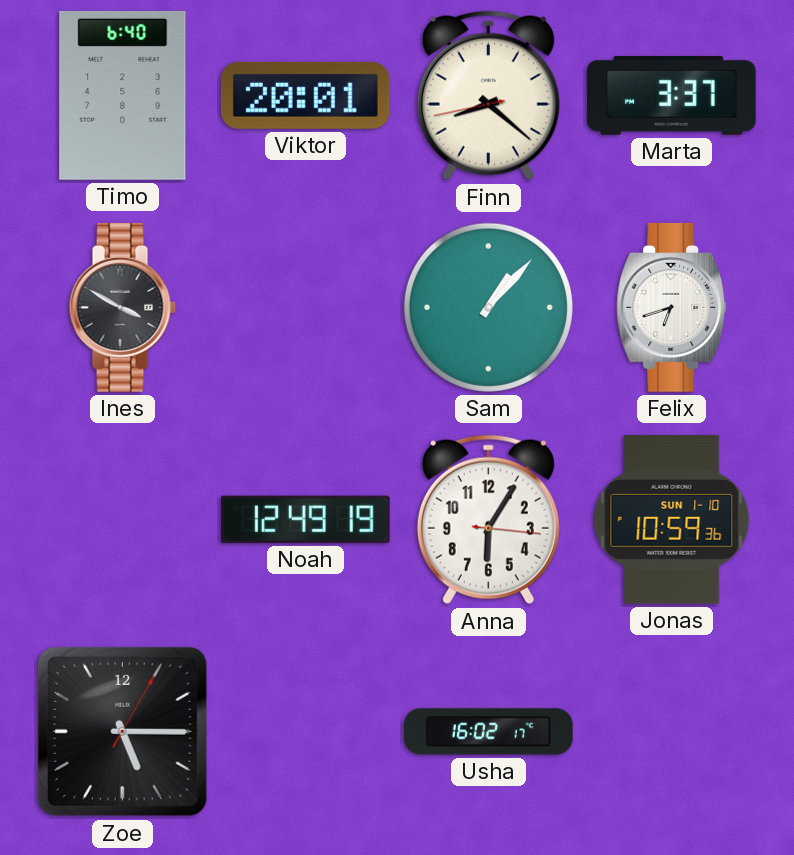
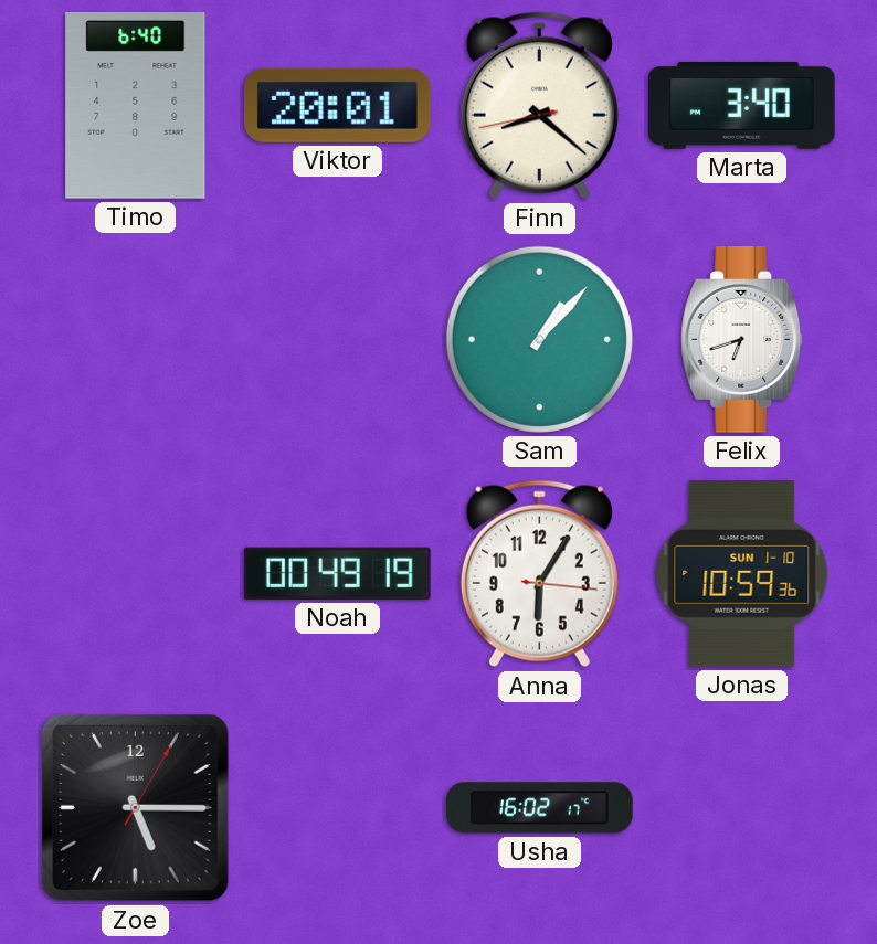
Marta: 3:37 -> 3:40
Ines: 3:50 -> none
Noah: 12:49 -> 00:49
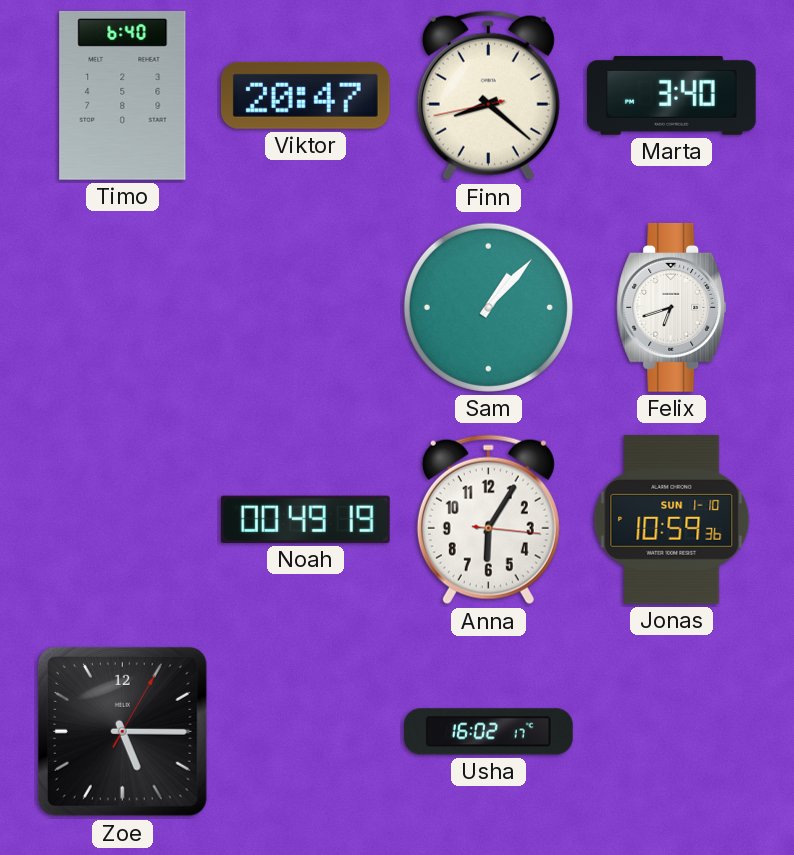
Viktor: 20:01 -> 20:47
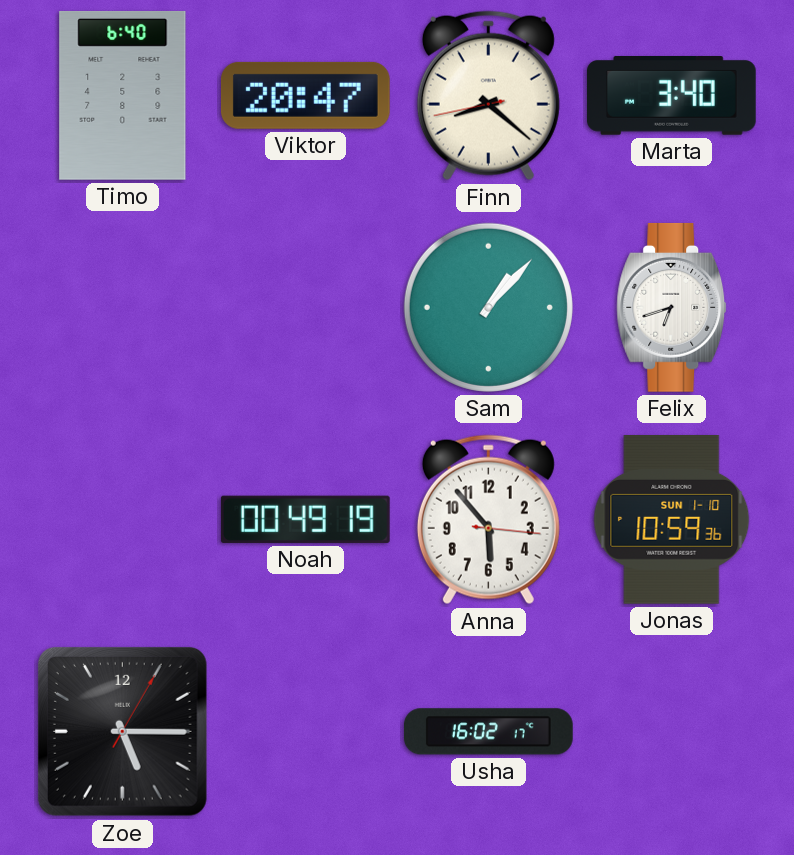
Anna: 6:05 -> 5:53
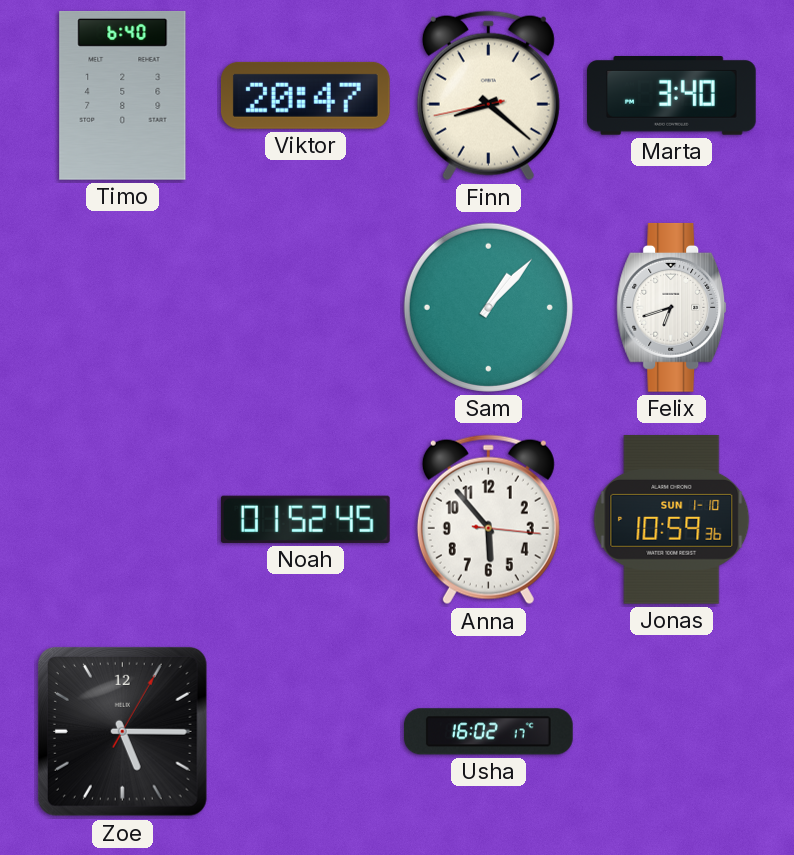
Noah: 00:49 -> 01:52
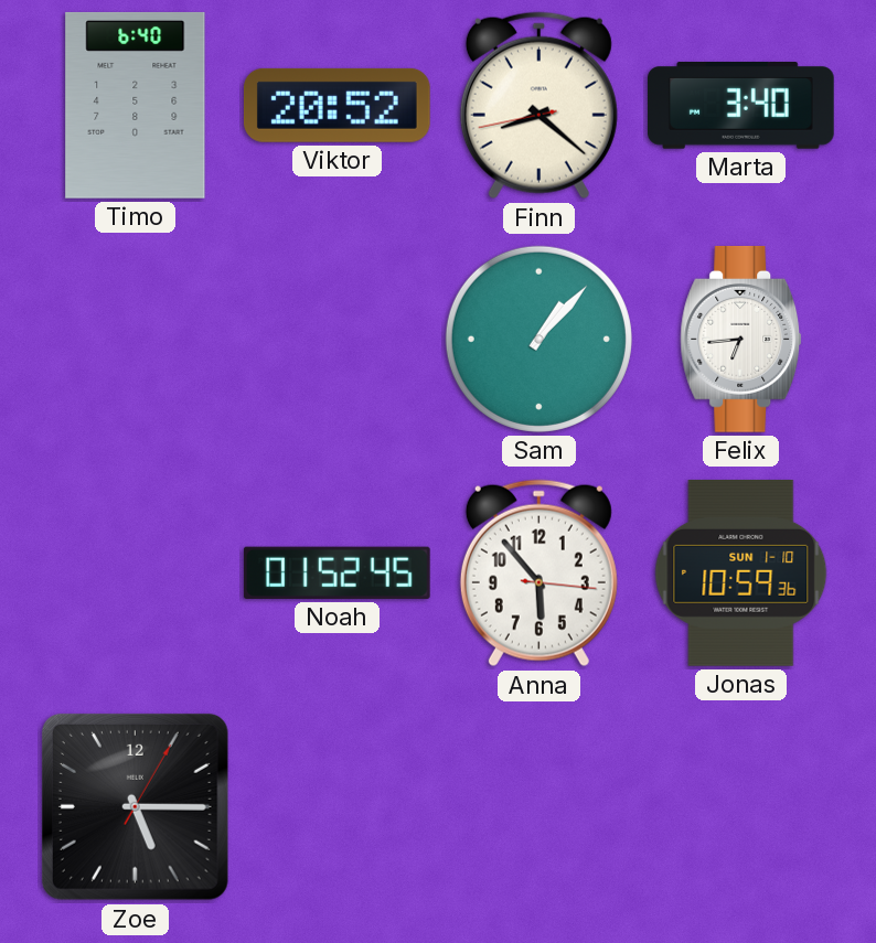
Viktor: 20:47 -> 20:52
Felix: 6:42 -> 6:44
Usha: 16:02 -> none
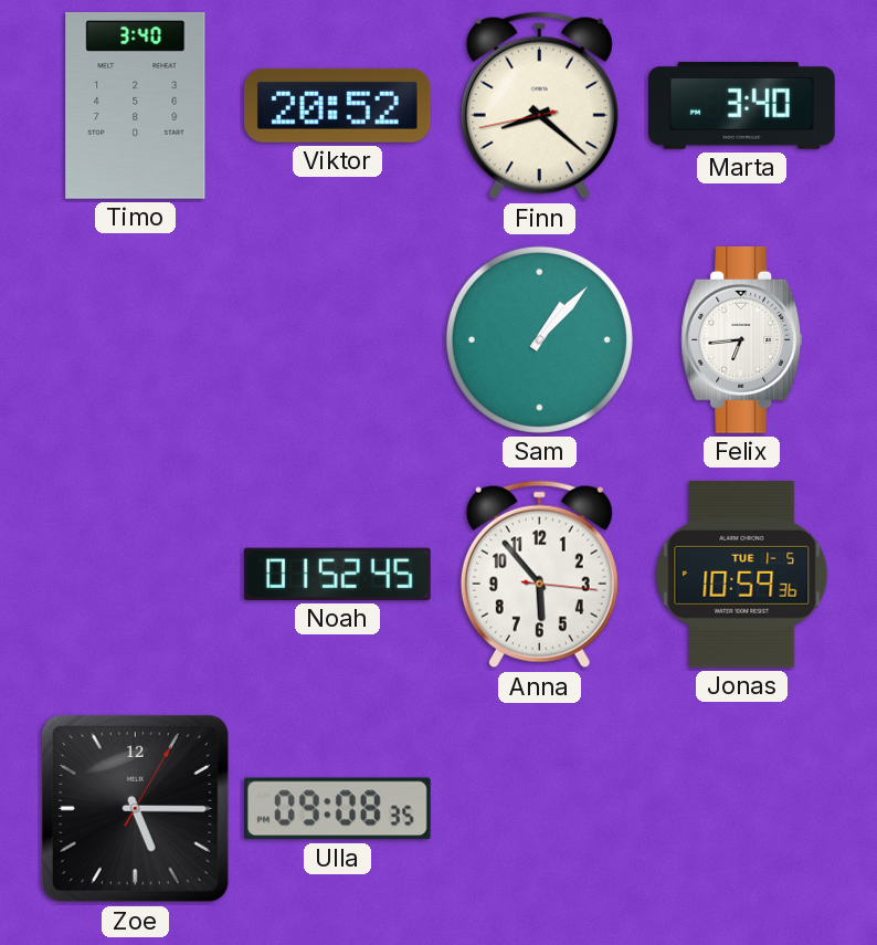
Timo: 6:40 -> 3:40
Jonas date: SUN 1-10 -> TUE 1-5
Ulla: none -> 09:08
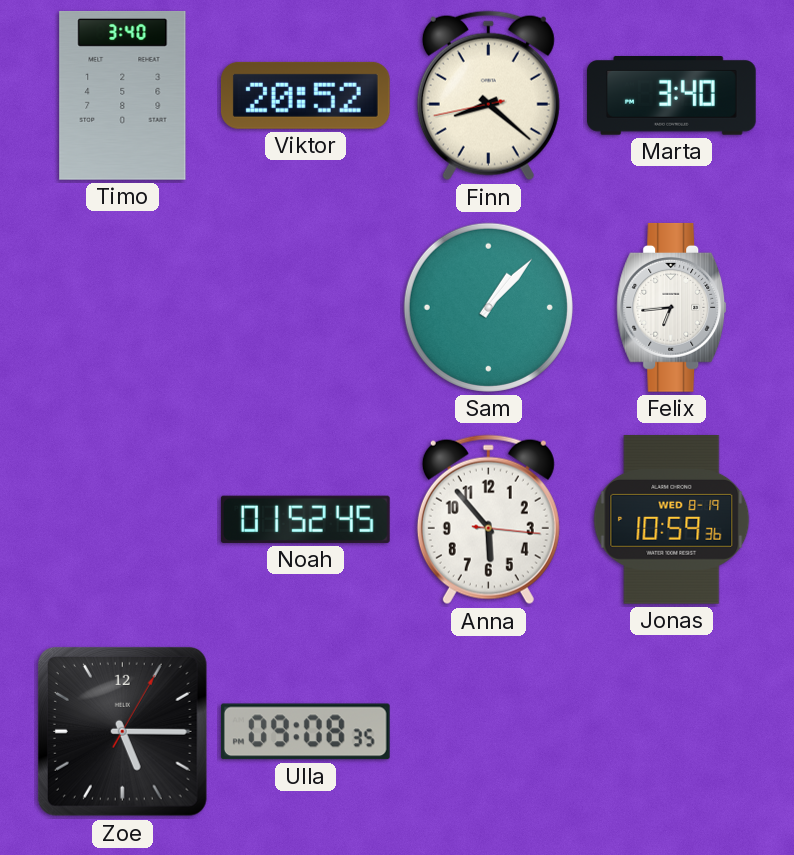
Jonas date: TUE 1-5 -> WED 8-19
